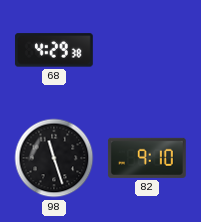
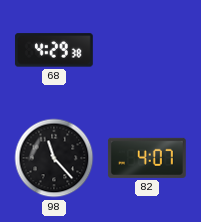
98: 11:27 -> 11:23
82: 9:10 -> 4:07
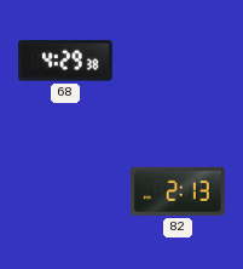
98: 11:23 -> none
82: 4:07 -> 2:13
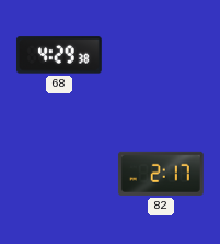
82: 2:13 -> 2:17
